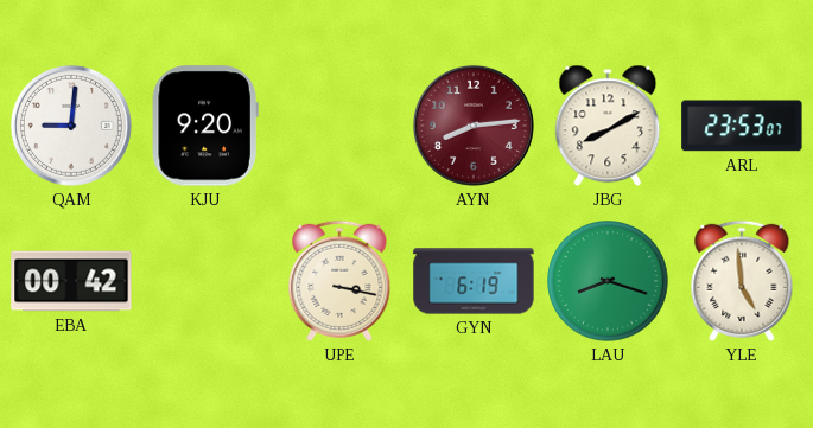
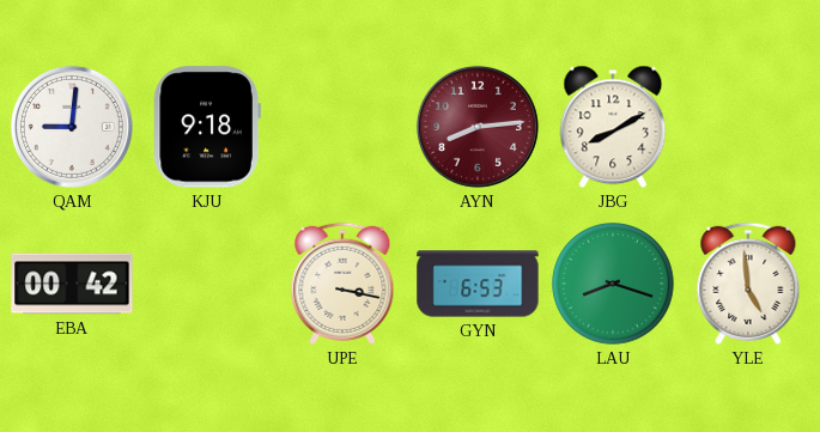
KJU: 9:20 -> 9:18
ARL: 23:53 -> none
GYN: 6:19 -> 6:53
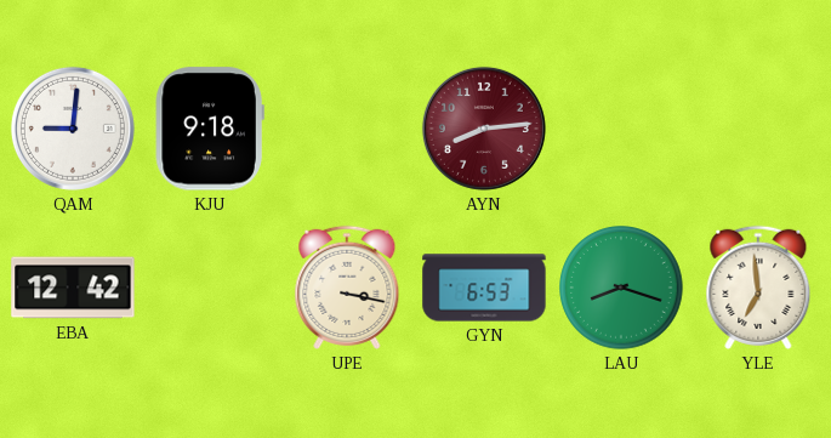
JBG: 8:10 -> none
EBA: 00:42 -> 12:42
YLE: 4:59 -> 6:59
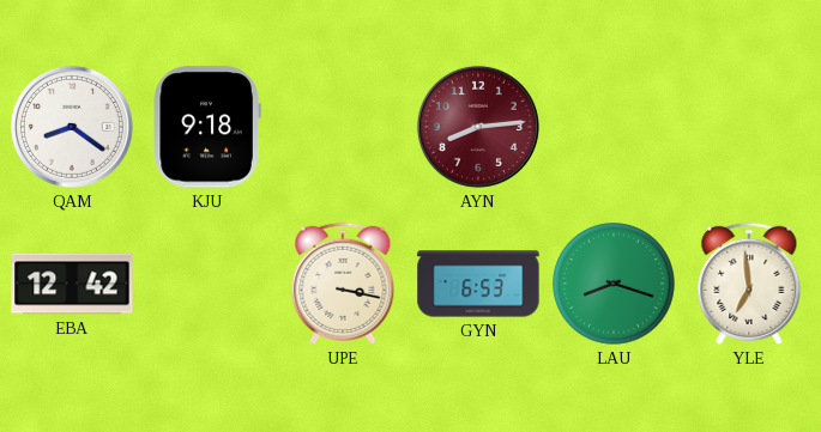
QAM: 9:01 -> 8:21
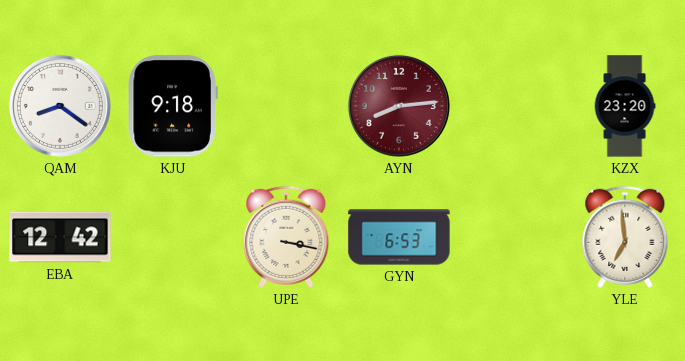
KZX: none -> 23:20
LAU: 8:18 -> none
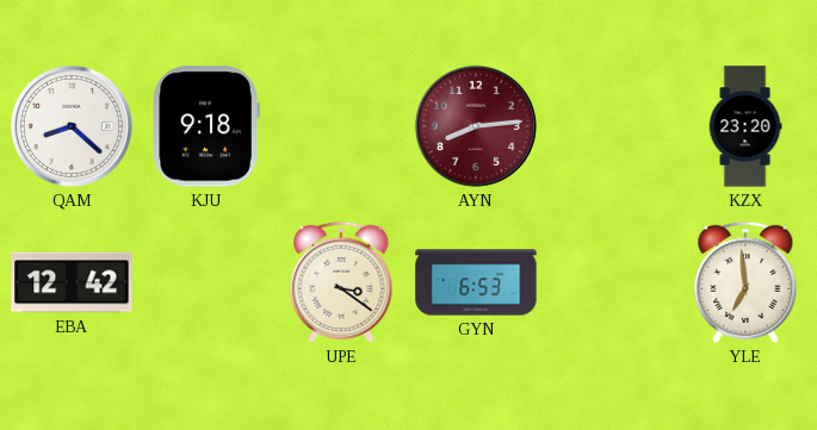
QAM: 8:21 -> 8:22
UPE: 3:17 -> 3:21
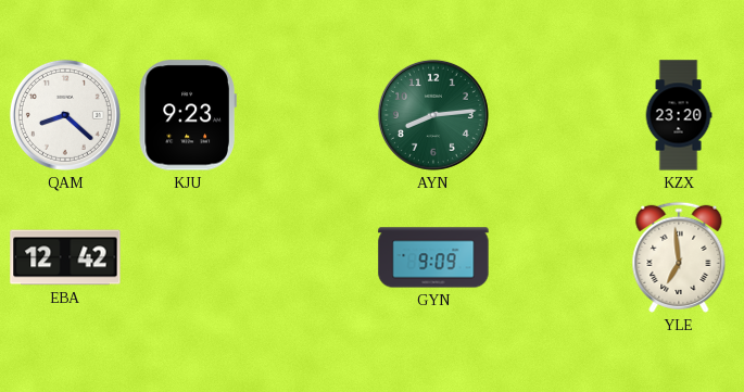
KJU: 9:18 -> 9:23
AYN dial: burgundy -> green
UPE: 3:21 -> none
GYN: 6:53 -> 9:09
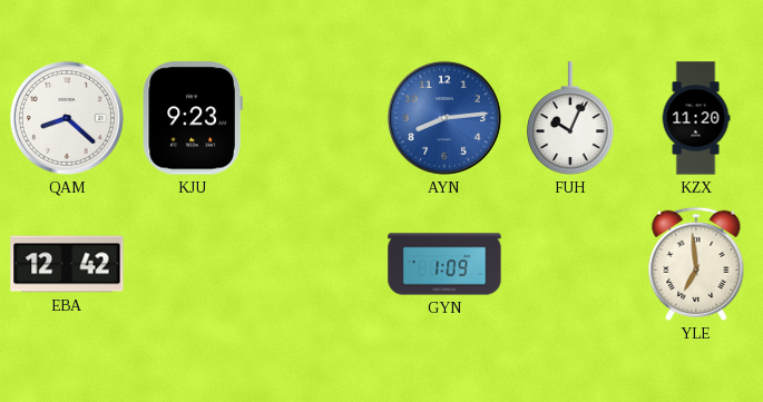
AYN dial: green -> blue
FUH: none -> 10:04
KZX: 23:20 -> 11:20
GYN: 9:09 -> 1:09
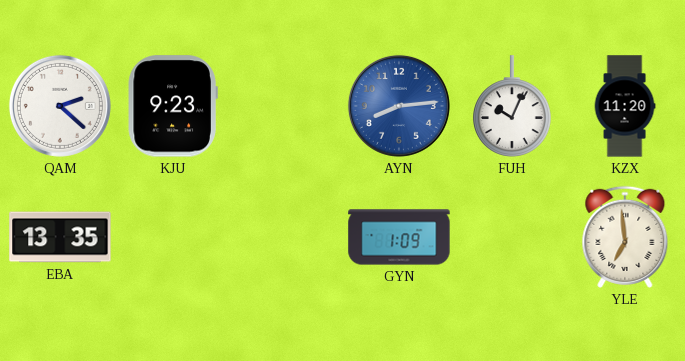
QAM: 8:22 -> 2:22
EBA: 12:42 -> 13:35
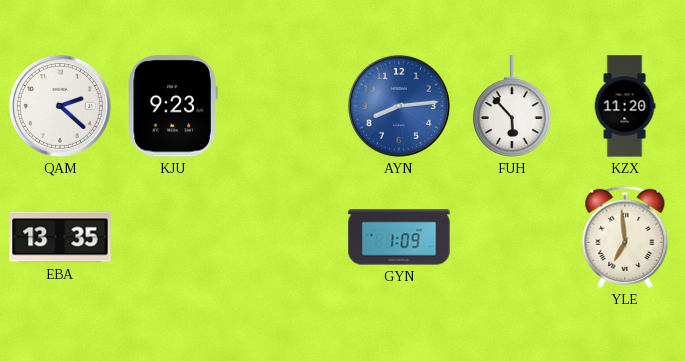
FUH: 10:04 -> 5:53
